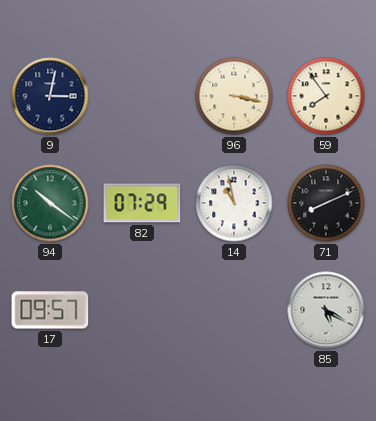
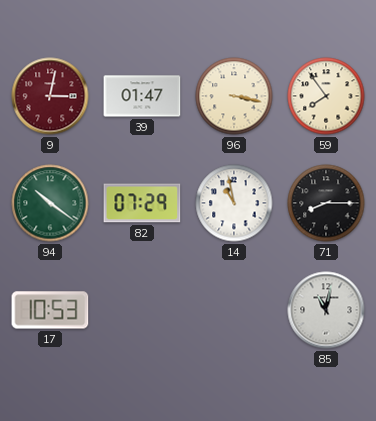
9 dial: navy -> burgundy
39: none -> 01:47
71: 8:11 -> 8:15
17: 09:57 -> 10:53
85: 5:20 -> 11:02
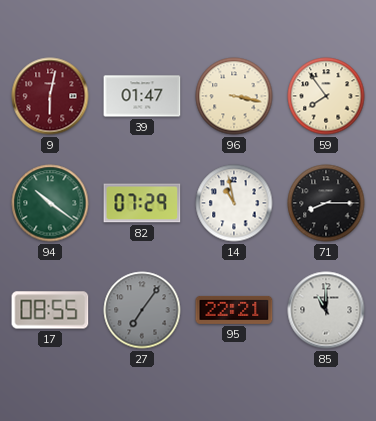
9: 3:02 -> 6:02
17: 10:53 -> 08:55
27: none -> 7:06
95: none -> 22:21
85: 11:02 -> 11:00
